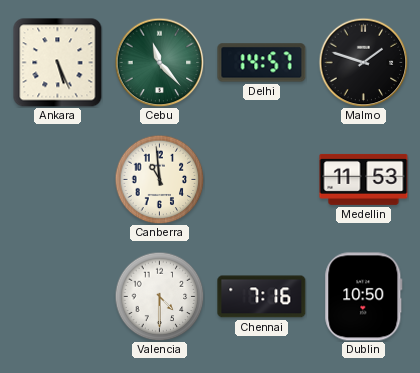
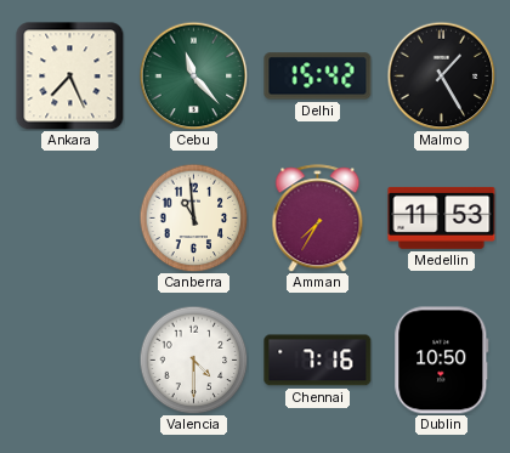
Ankara: 5:26 -> 7:26
Delhi: 14:57 -> 15:42
Malmo: 1:48 -> 1:25
Amman: none -> 7:35
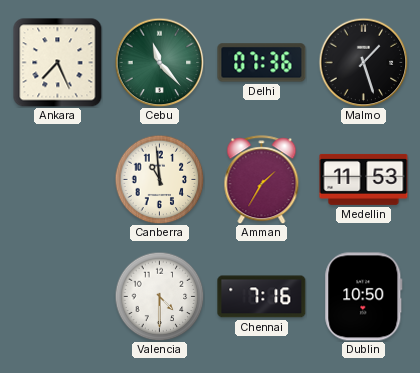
Delhi: 15:42 -> 07:36
Malmo: 1:25 -> 1:27
Amman: 7:35 -> 1:35
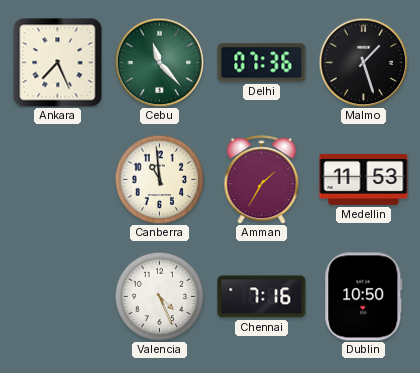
Valencia: 4:30 -> 4:26
